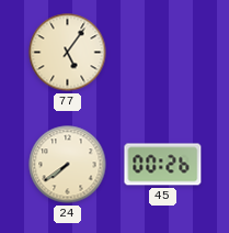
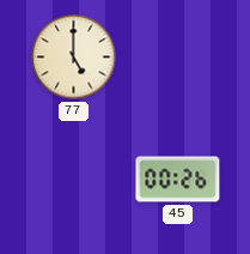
77: 5:06 -> 5:00
24: 7:39 -> none
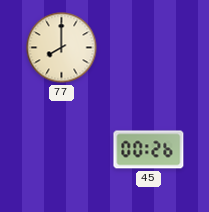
77: 5:00 -> 8:00
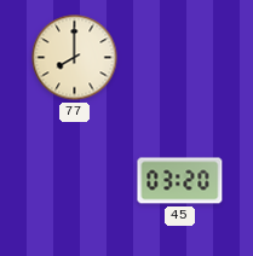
45: 00:26 -> 03:20
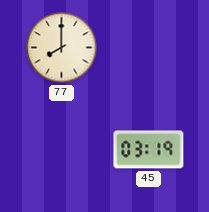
45: 03:20 -> 03:19
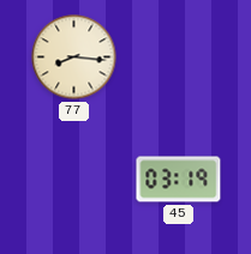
77: 8:00 -> 8:16
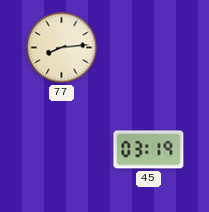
77: 8:16 -> 8:14
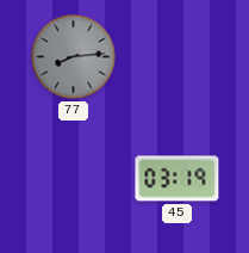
77 dial: cream -> grey
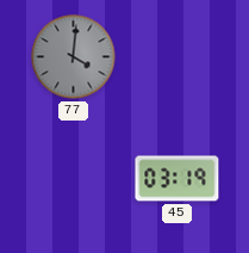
77: 8:14 -> 4:01
